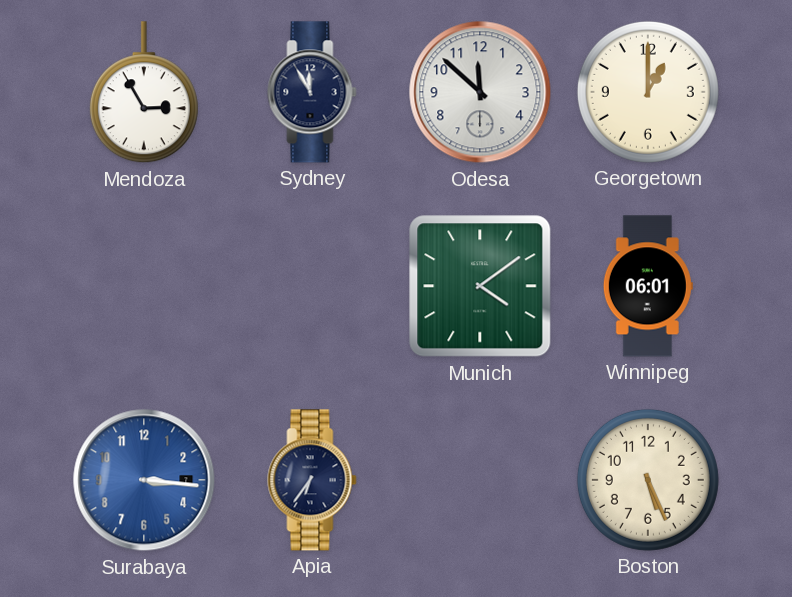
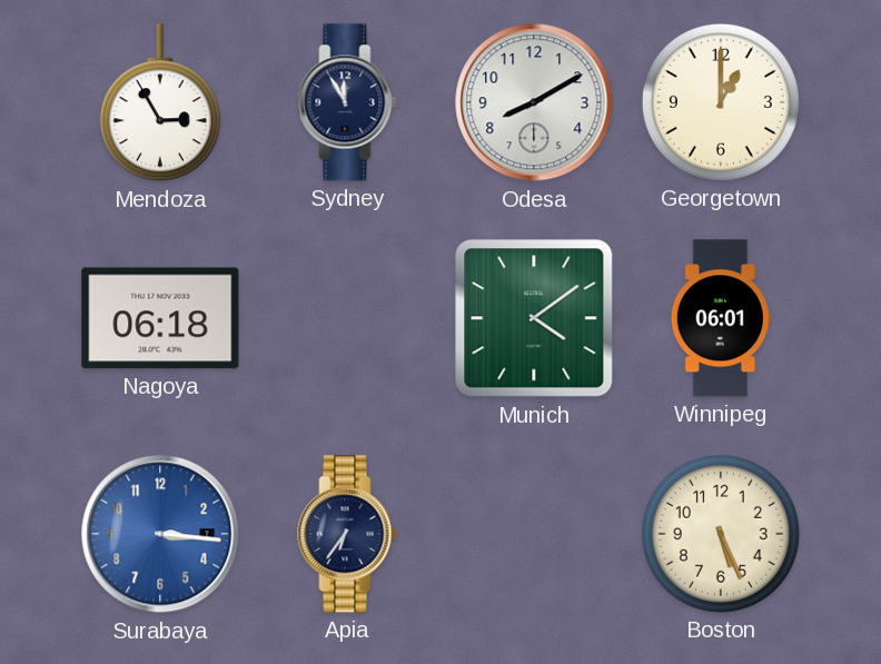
Odesa: 11:52 -> 8:10
Nagoya: none -> 06:18
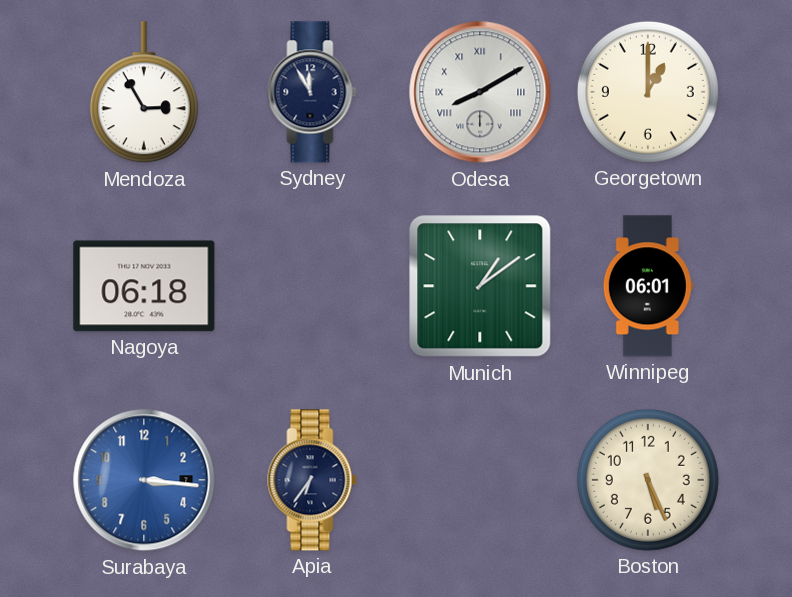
Odesa numerals: Arabic -> Roman
Munich: 4:09 -> 1:09
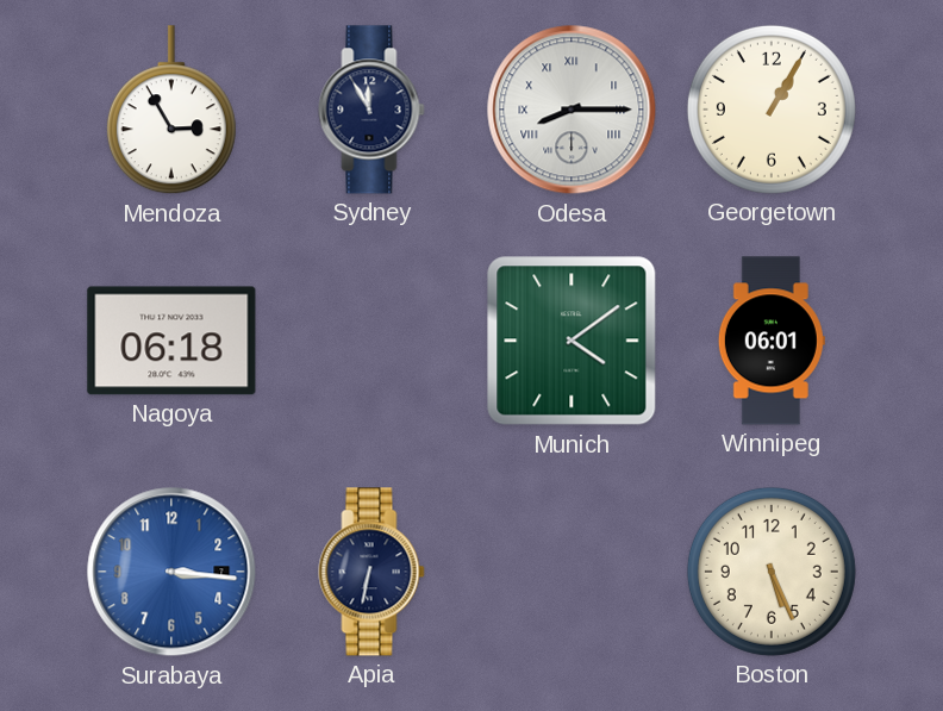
Odesa: 8:10 -> 8:15
Georgetown: 1:00 -> 1:05
Munich: 1:09 -> 4:09
Apia: 6:36 -> 6:32
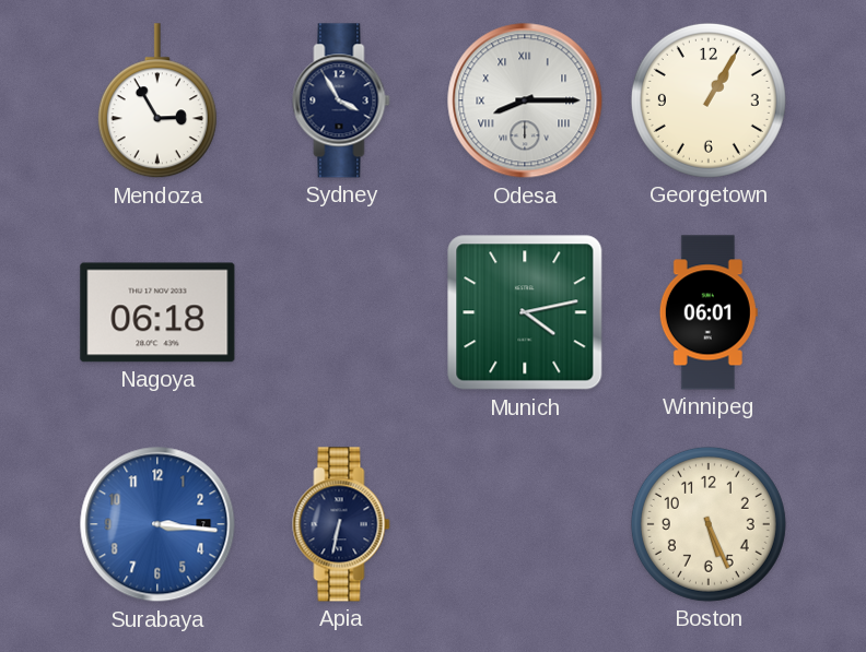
Sydney: 11:55 -> 3:55
Munich: 4:09 -> 4:13
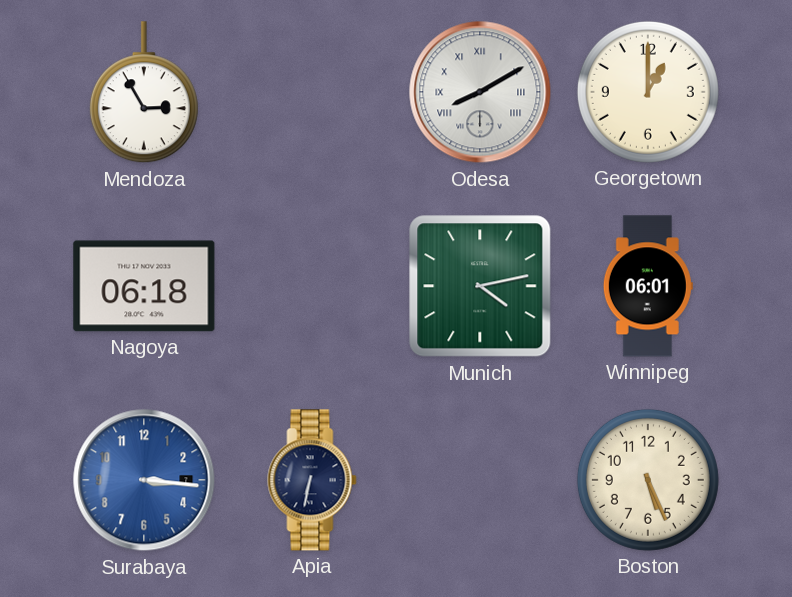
Sydney: 3:55 -> none
Odesa: 8:15 -> 8:10
Georgetown: 1:05 -> 1:00
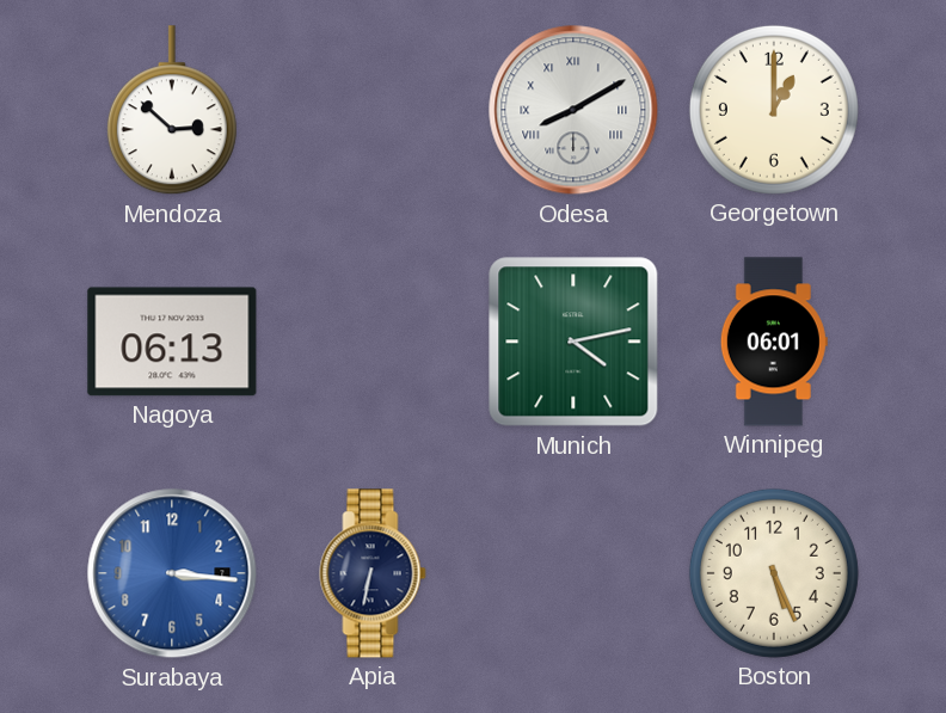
Mendoza: 2:55 -> 2:52
Nagoya: 06:18 -> 06:13
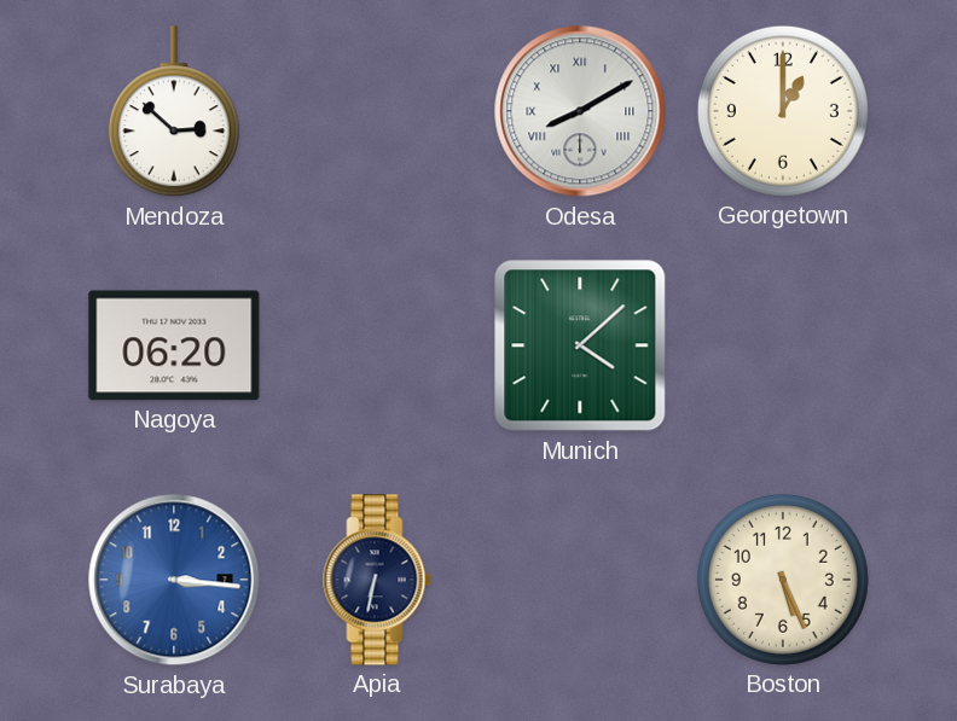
Nagoya: 06:13 -> 06:20
Munich: 4:13 -> 4:08
Winnipeg: 06:01 -> none
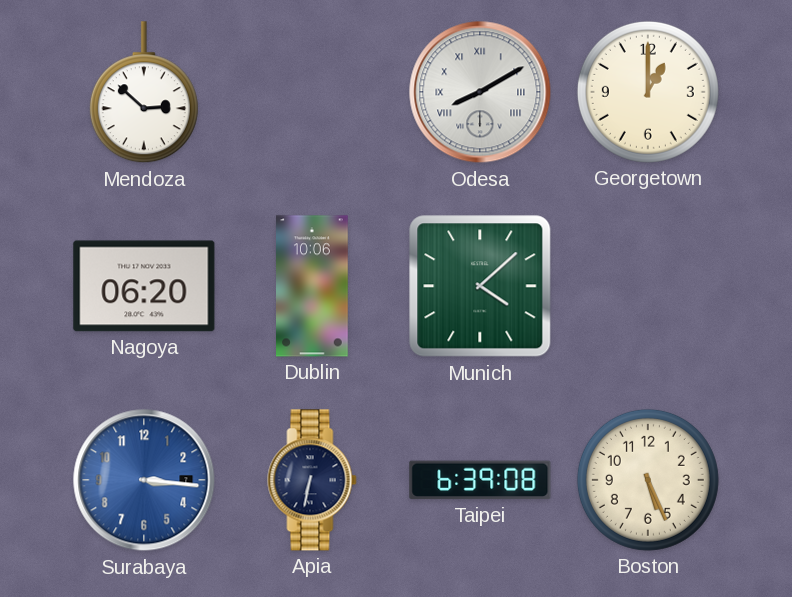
Dublin: none -> 10:06
Taipei: none -> 6:39
